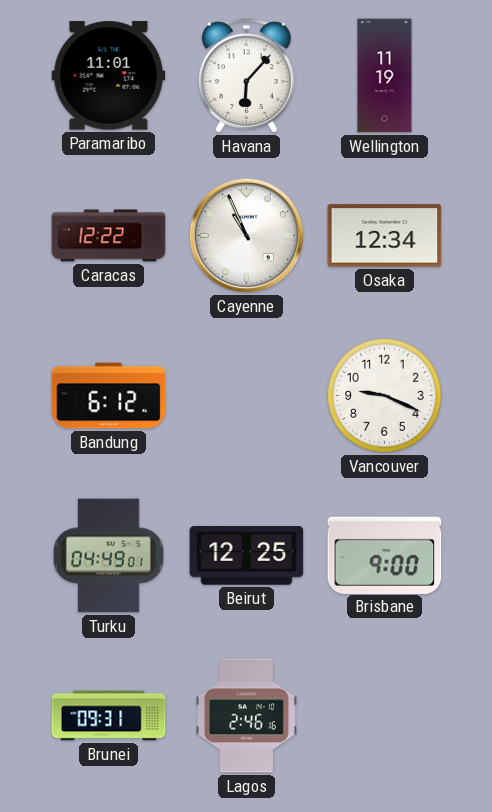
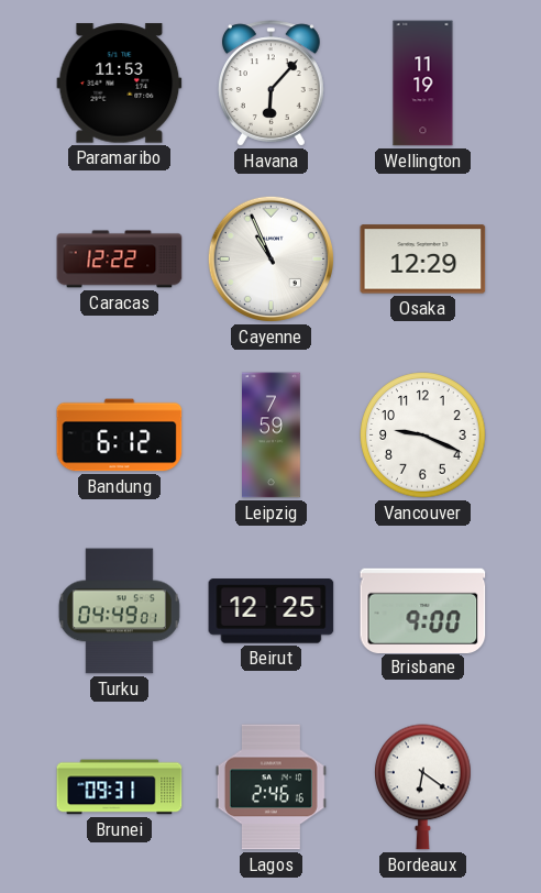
Paramaribo: 11:01 -> 11:53
Osaka: 12:34 -> 12:29
Leipzig: none -> 7:59
Bordeaux: none -> 6:21
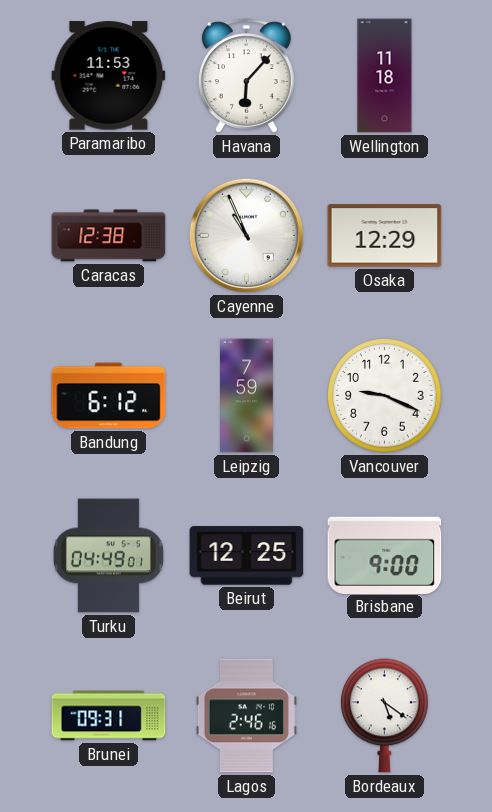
Wellington: 11:19 -> 11:18
Caracas: 12:22 -> 12:38
Bordeaux: 6:21 -> 5:21
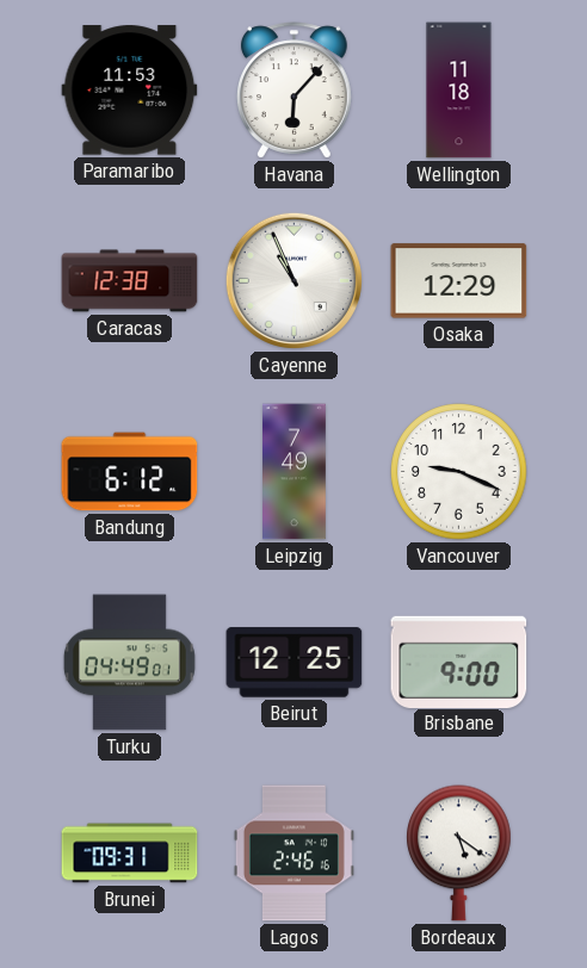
Leipzig: 7:59 -> 7:49
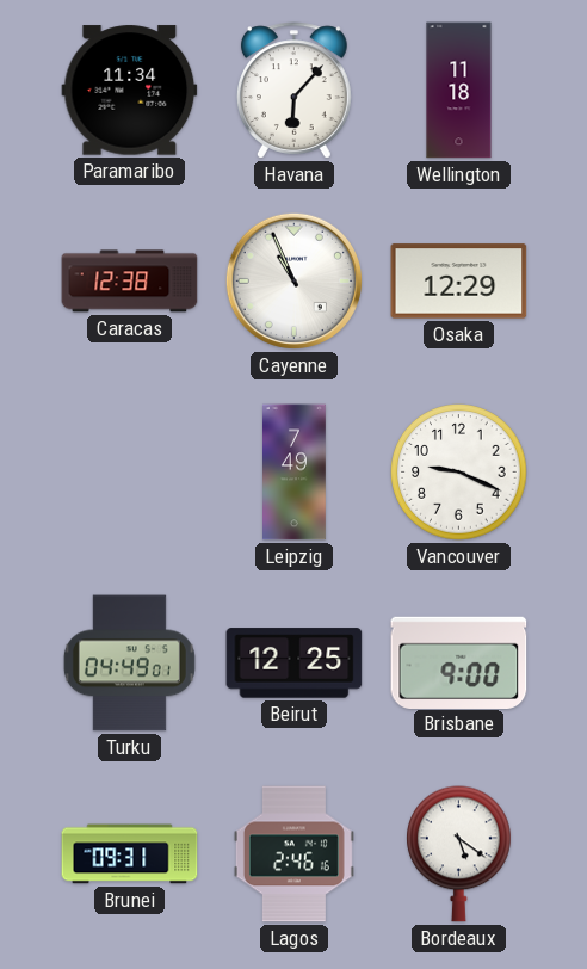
Paramaribo: 11:53 -> 11:34
Bandung: 6:12 -> none
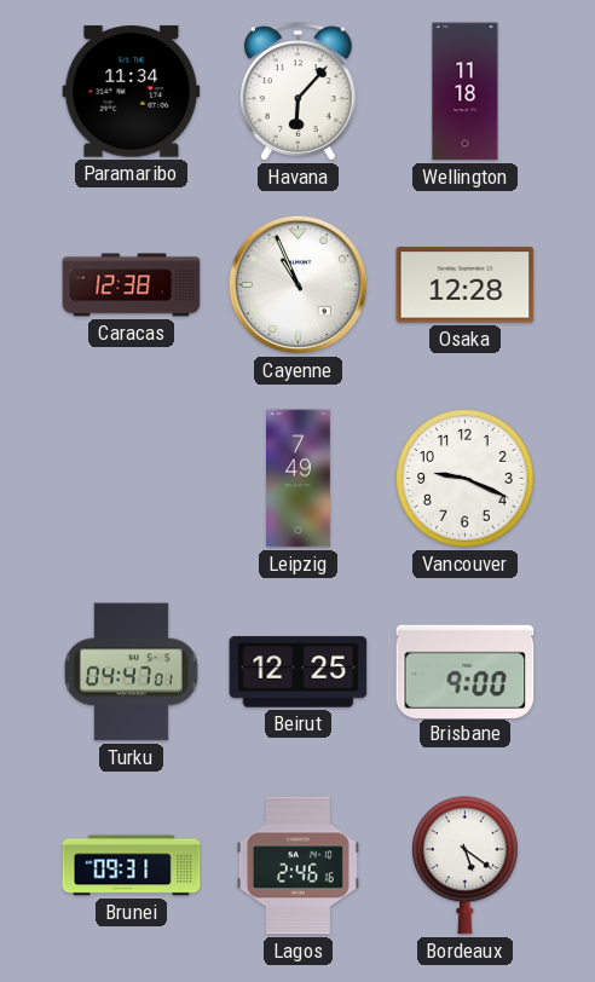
Osaka: 12:29 -> 12:28
Turku: 04:49 -> 04:47
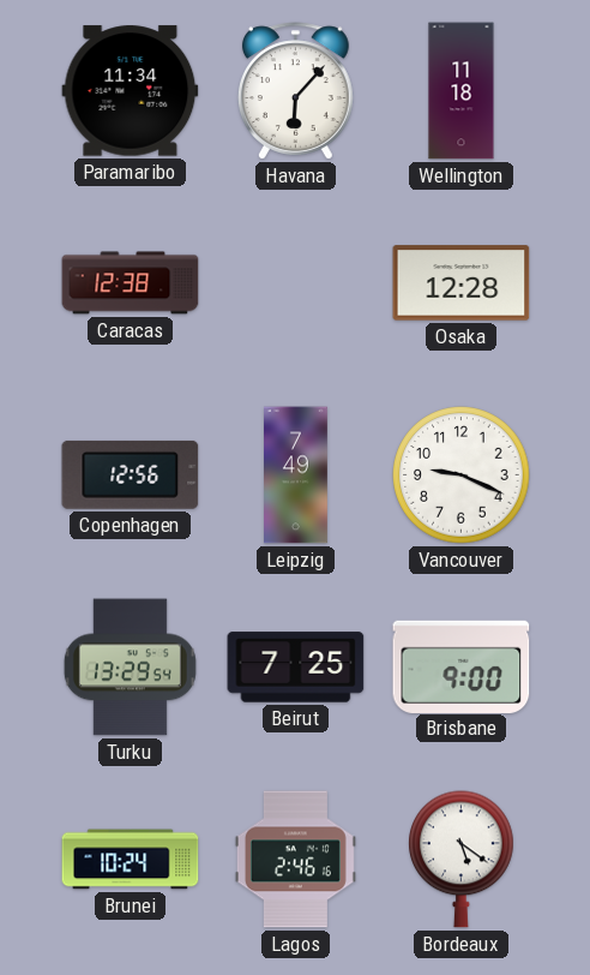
Cayenne: 10:56 -> none
Copenhagen: none -> 12:56
Turku: 04:47 -> 13:29
Beirut: 12:25 -> 7:25
Brunei: 09:31 -> 10:24
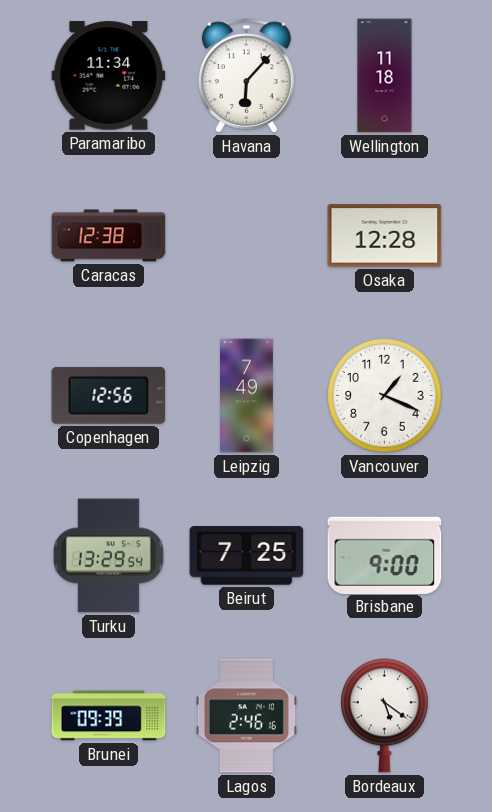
Vancouver: 9:19 -> 1:19
Brunei: 10:24 -> 09:39
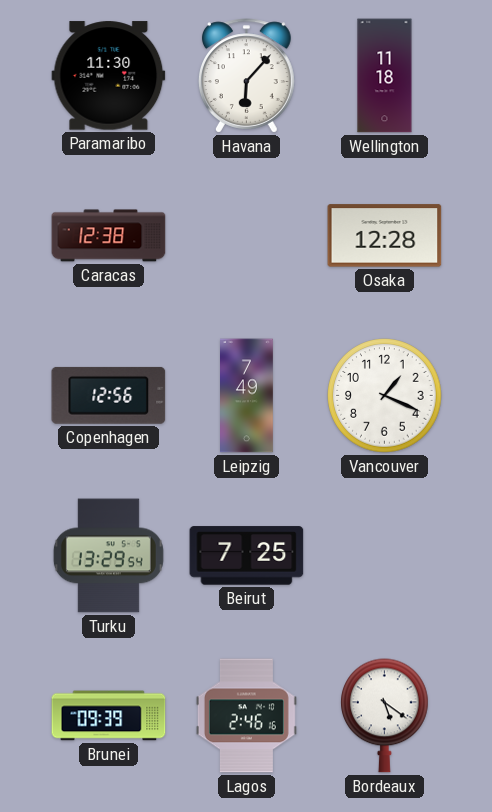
Paramaribo: 11:34 -> 11:30
Brisbane: 9:00 -> none
